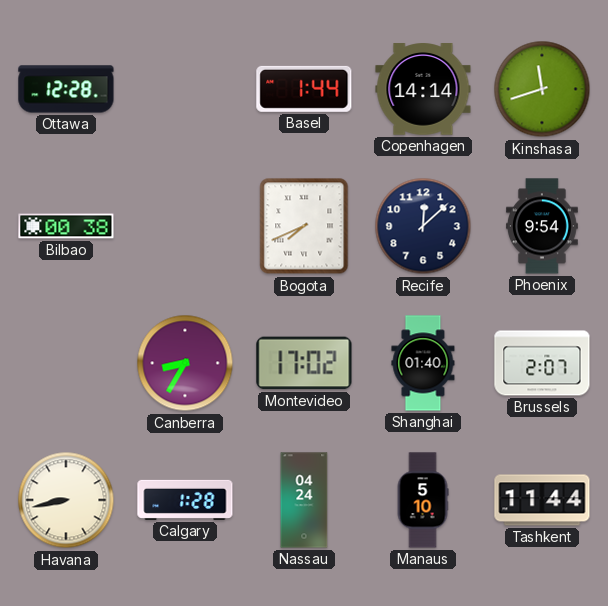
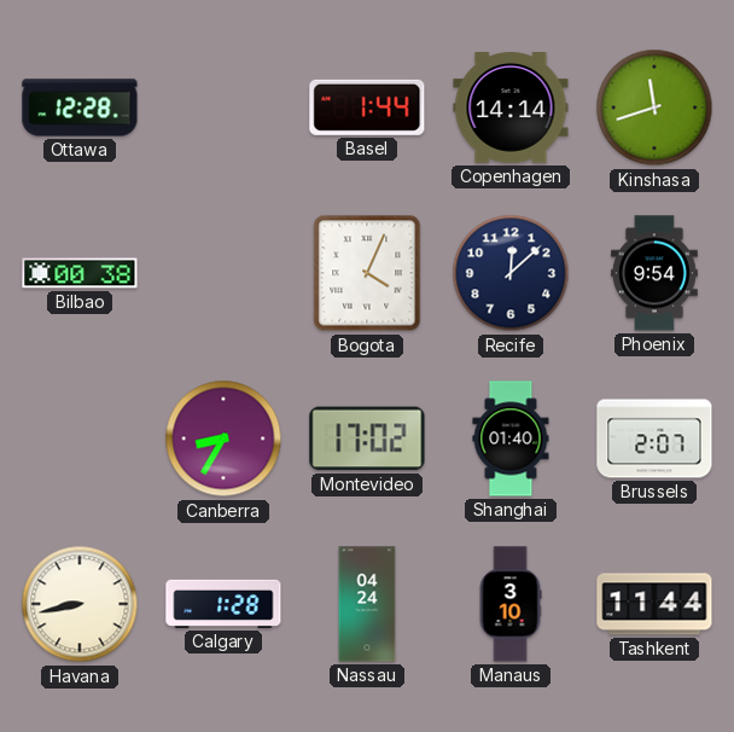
Bogota: 7:41 -> 4:04
Manaus: 5:10 -> 3:10
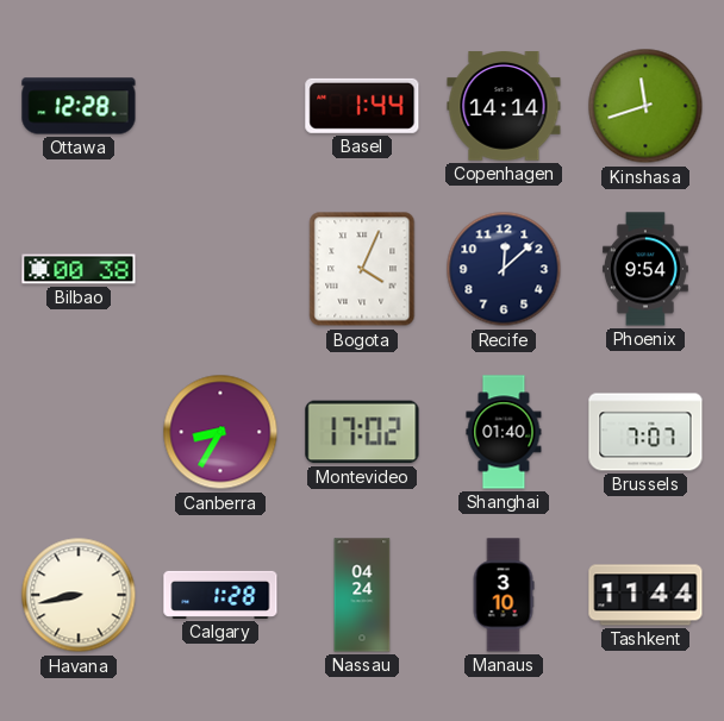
Brussels: 2:07 -> 7:07
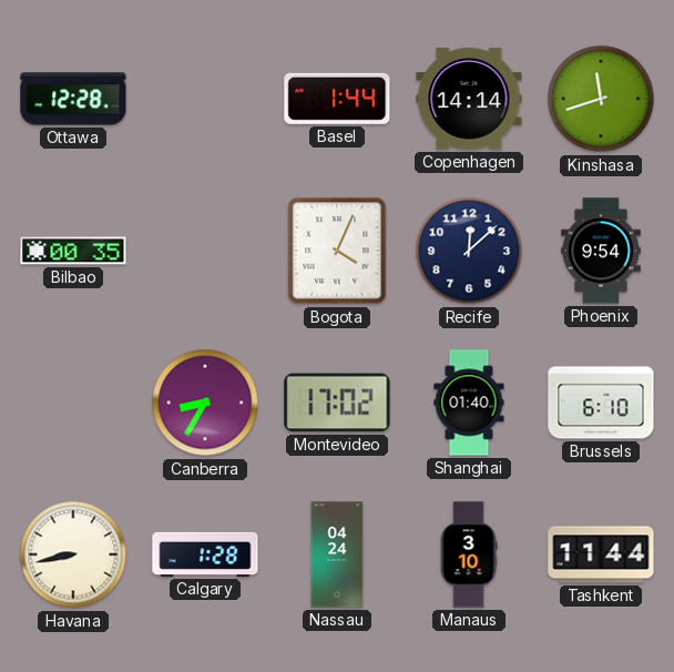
Bilbao: 00:38 -> 00:35
Brussels: 7:07 -> 6:10
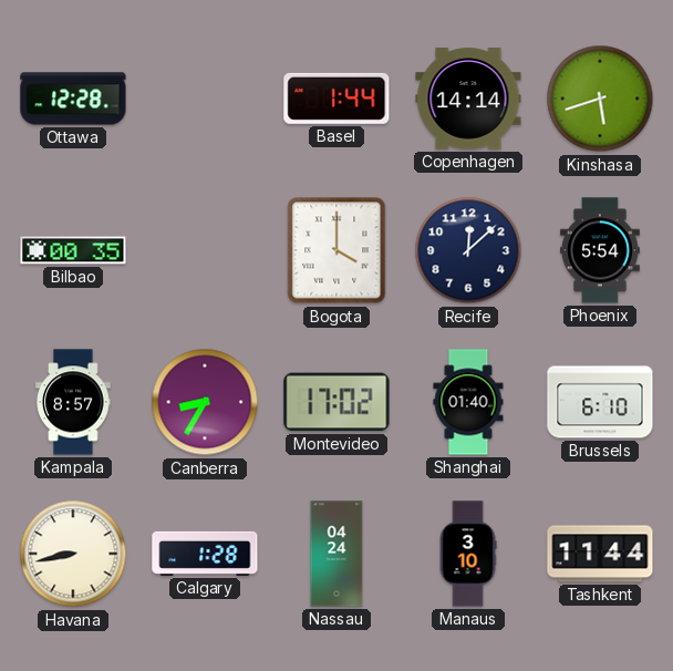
Kinshasa: 11:42 -> 5:42
Bogota: 4:04 -> 4:00
Phoenix: 9:54 -> 5:54
Kampala: none -> 8:57
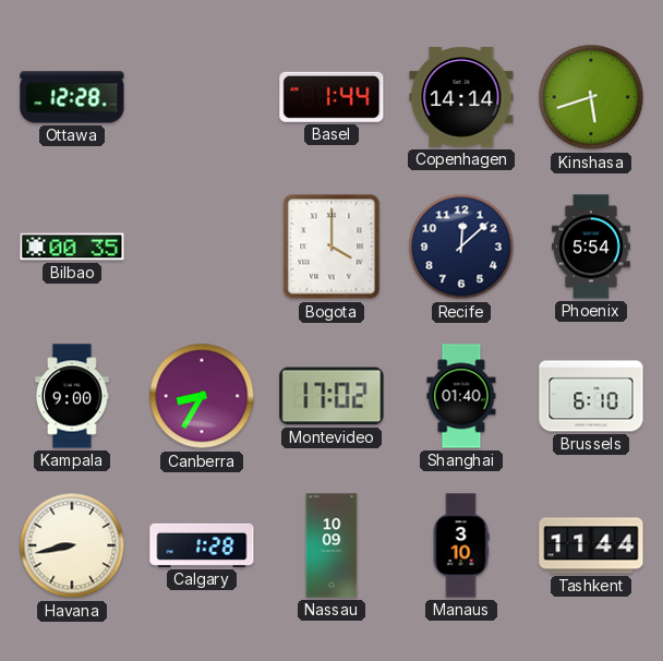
Kampala: 8:57 -> 9:00
Nassau: 04:24 -> 10:09
